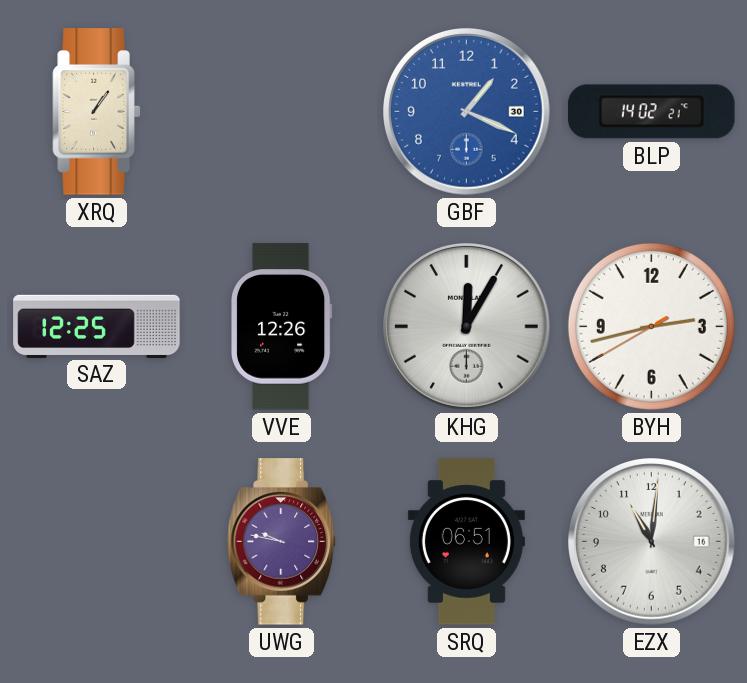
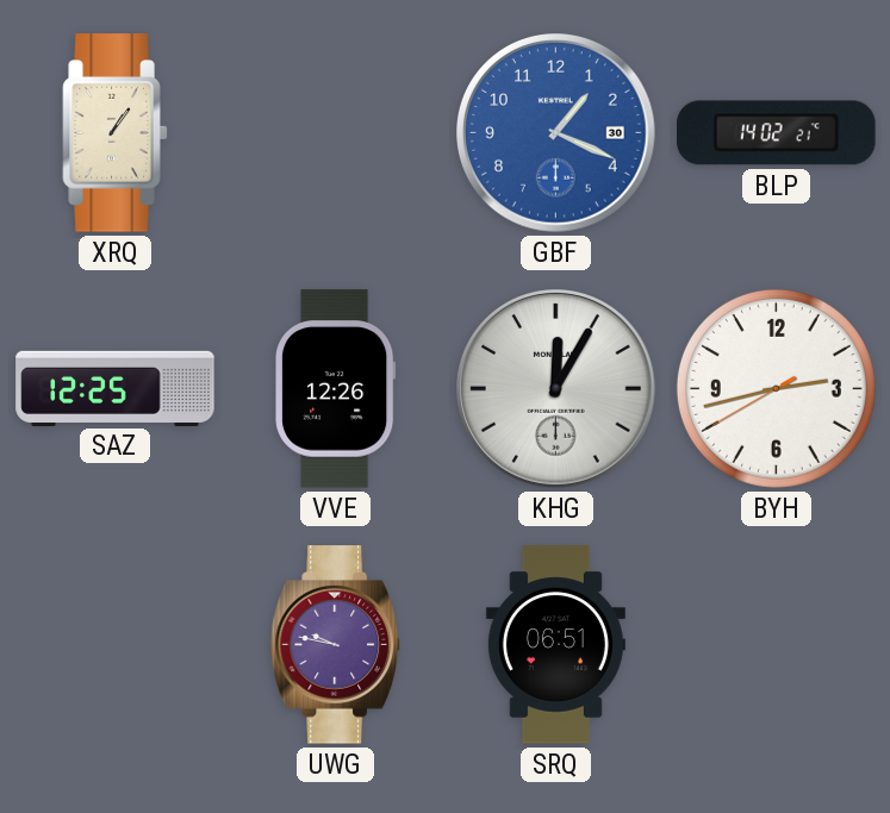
EZX: 11:01 -> none
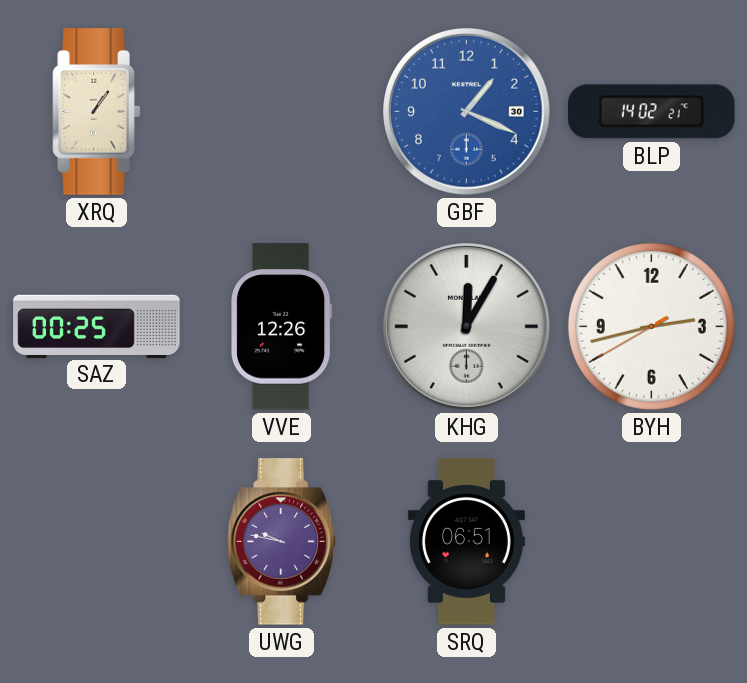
SAZ: 12:25 -> 00:25
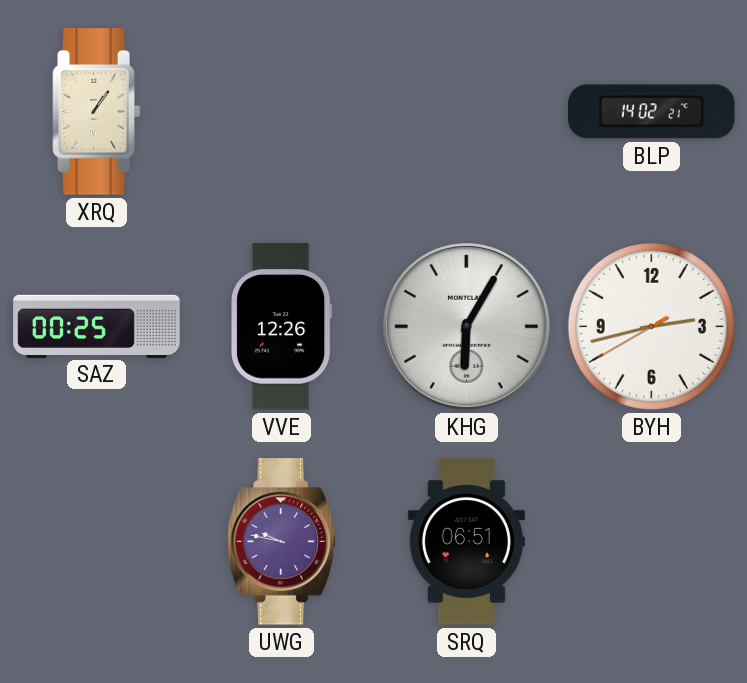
GBF: 1:19 -> none
KHG: 12:05 -> 6:05
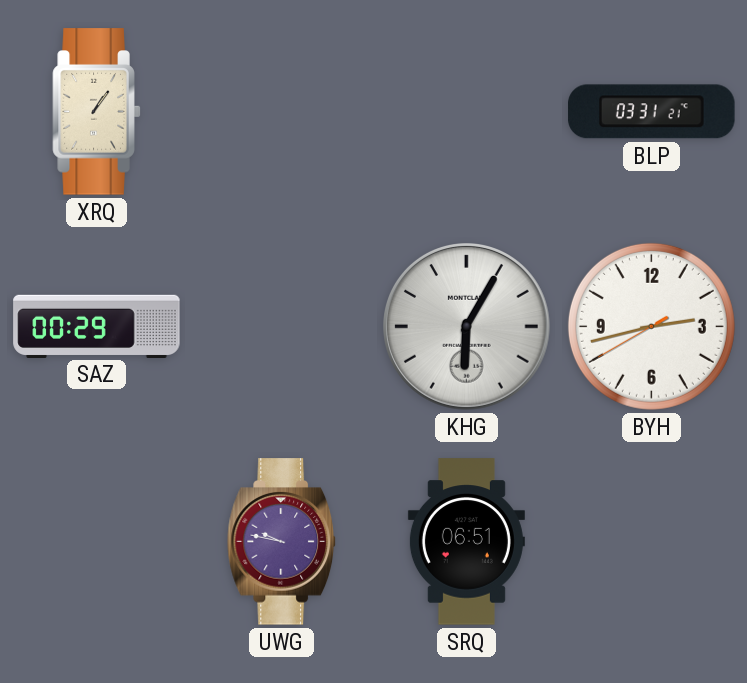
BLP: 14:02 -> 03:31
SAZ: 00:25 -> 00:29
VVE: 12:26 -> none
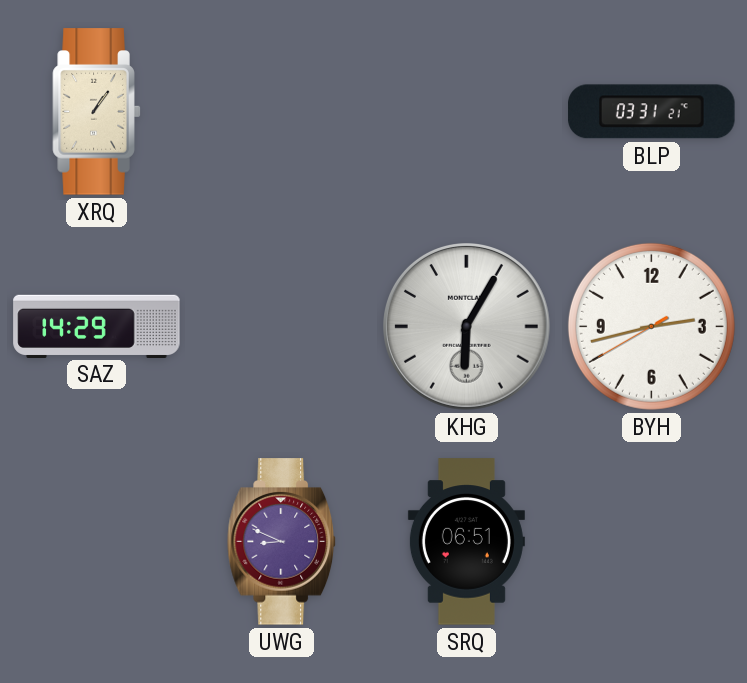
SAZ: 00:29 -> 14:29
UWG: 9:47 -> 8:49
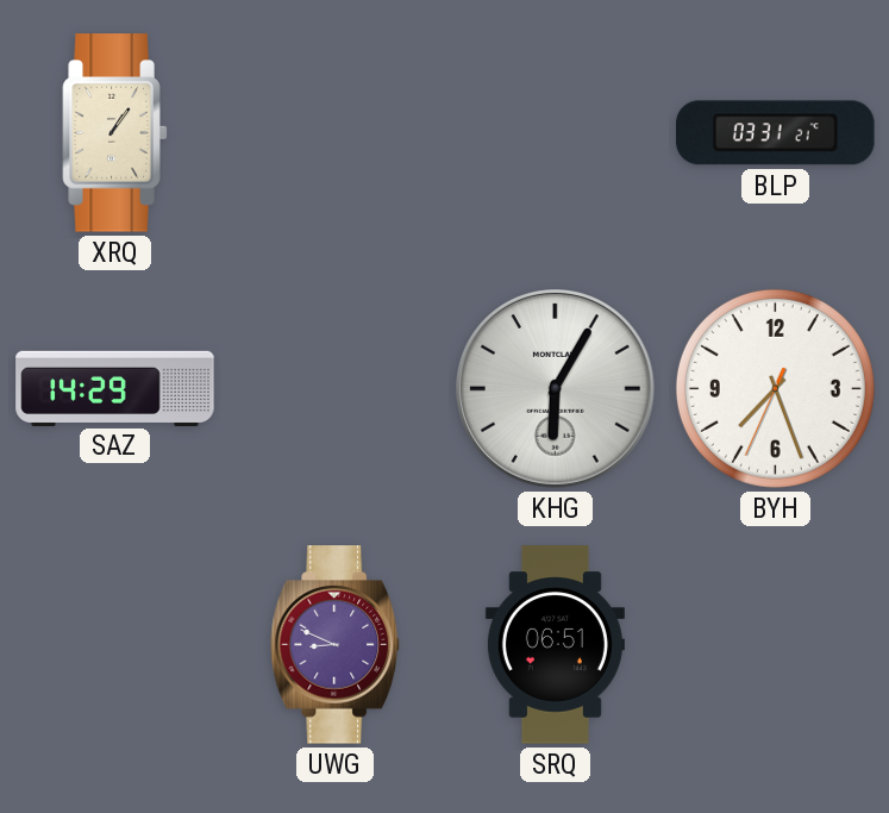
BYH: 2:42 -> 7:26
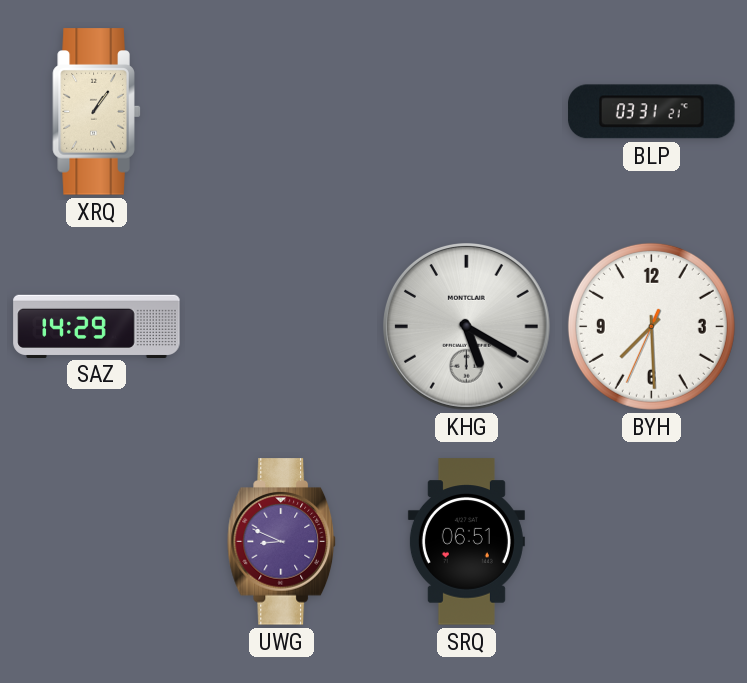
KHG: 6:05 -> 5:20
BYH: 7:26 -> 7:29
